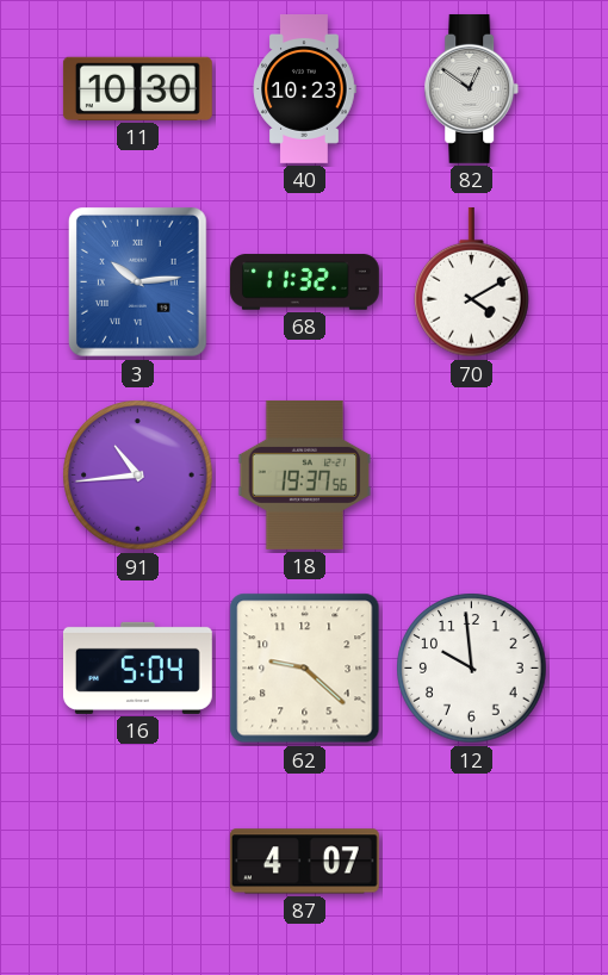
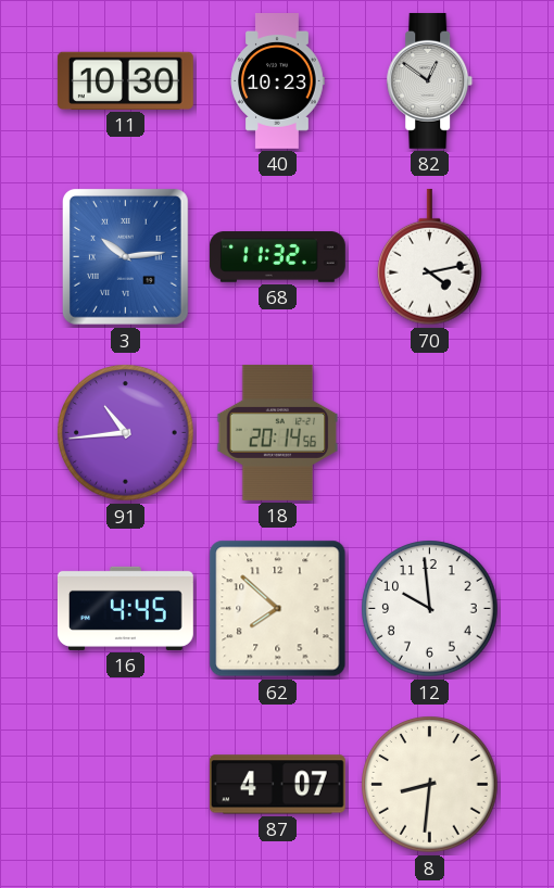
70: 4:10 -> 4:13
18: 19:37 -> 20:14
16: 5:04 -> 4:45
62: 9:22 -> 7:52
8: none -> 8:31
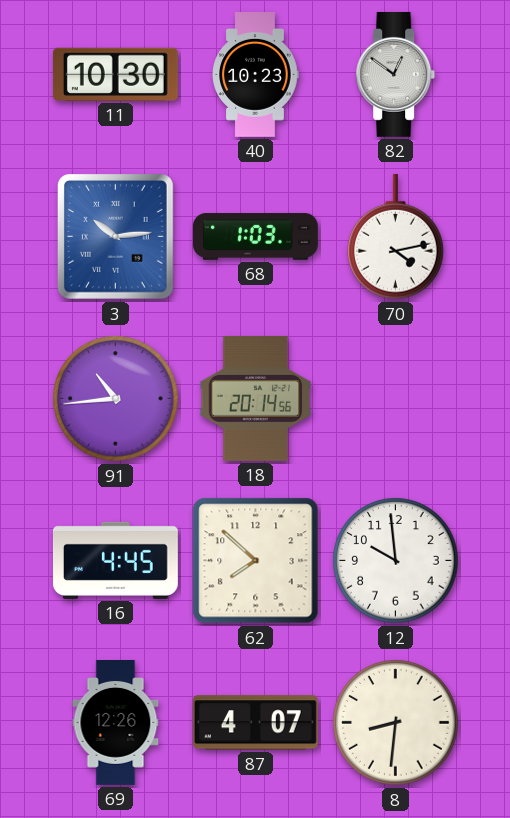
68: 11:32 -> 1:03
69: none -> 12:26
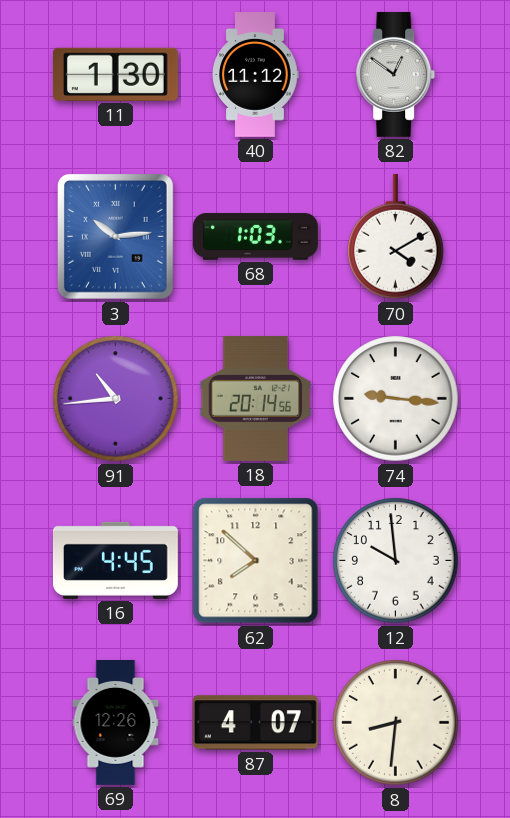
11: 10:30 -> 1:30
40: 10:23 -> 11:12
70: 4:13 -> 4:10
74: none -> 9:16
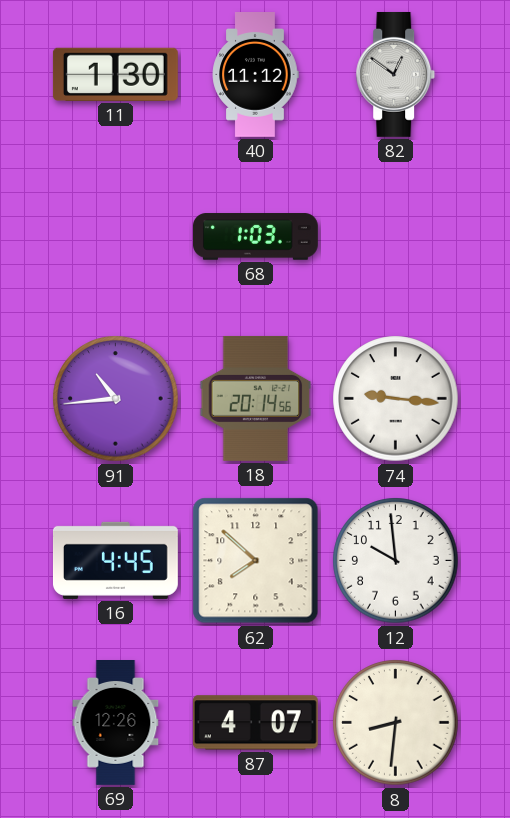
3: 10:14 -> none
70: 4:10 -> none
